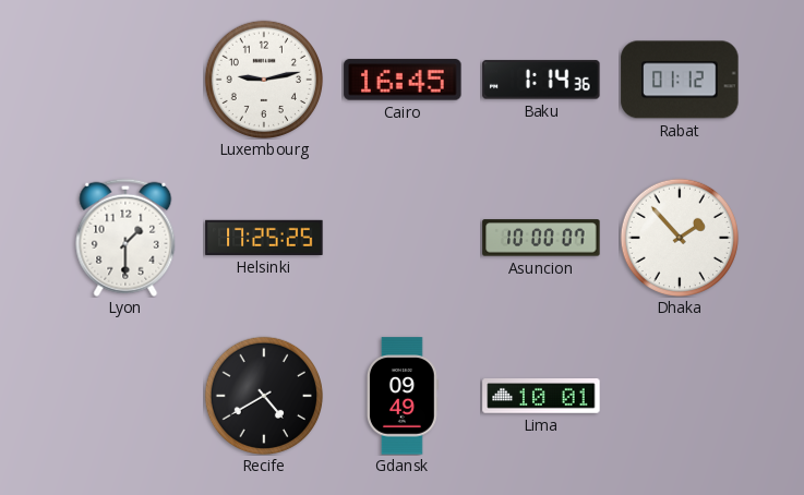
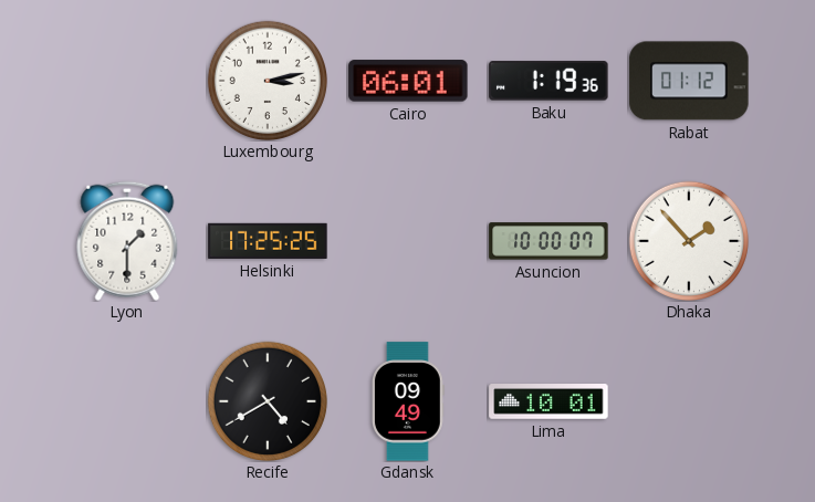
Luxembourg: 9:13 -> 3:13
Cairo: 16:45 -> 06:01
Baku: 1:14 -> 1:19
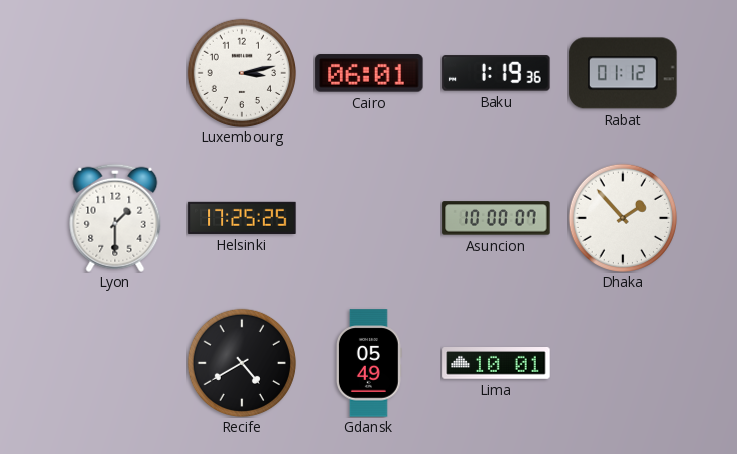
Gdansk: 09:49 -> 05:49
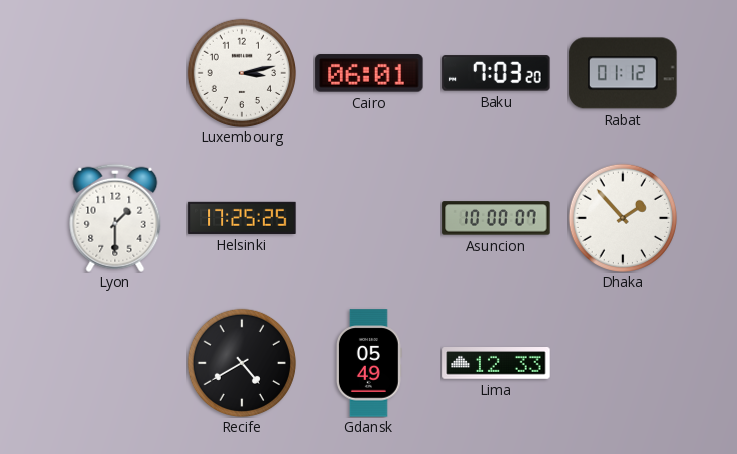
Baku: 1:19 -> 7:03
Lima: 10:01 -> 12:33
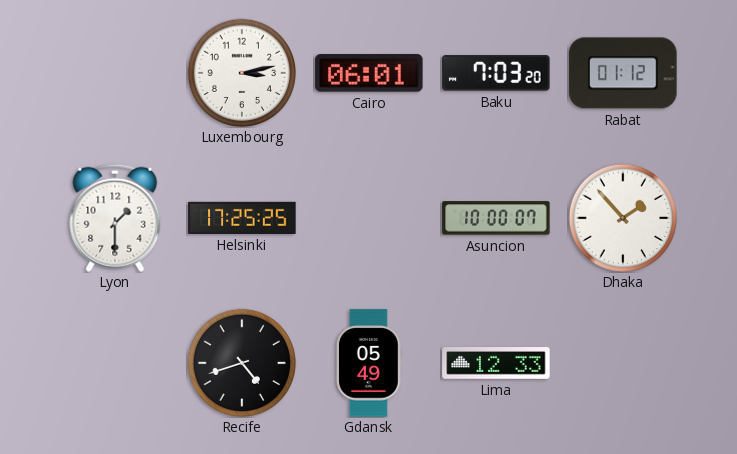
Recife: 4:40 -> 4:42
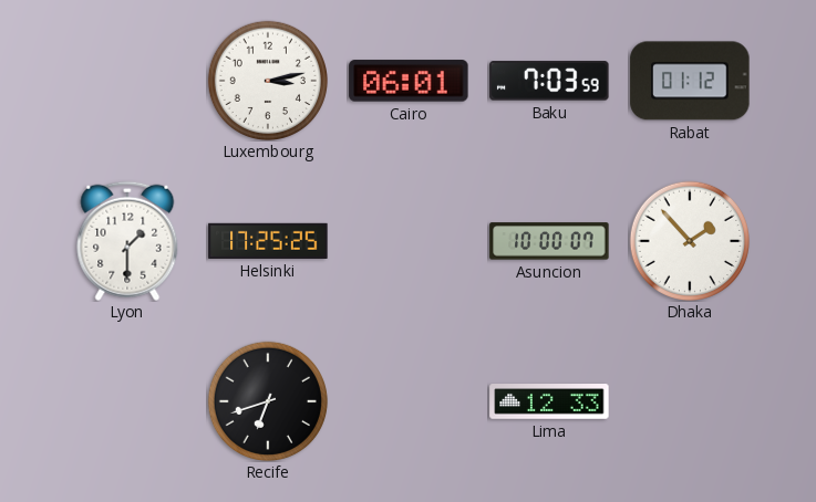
Baku: 7:03:20 -> 7:03:59
Recife: 4:42 -> 6:42
Gdansk: 05:49 -> none
